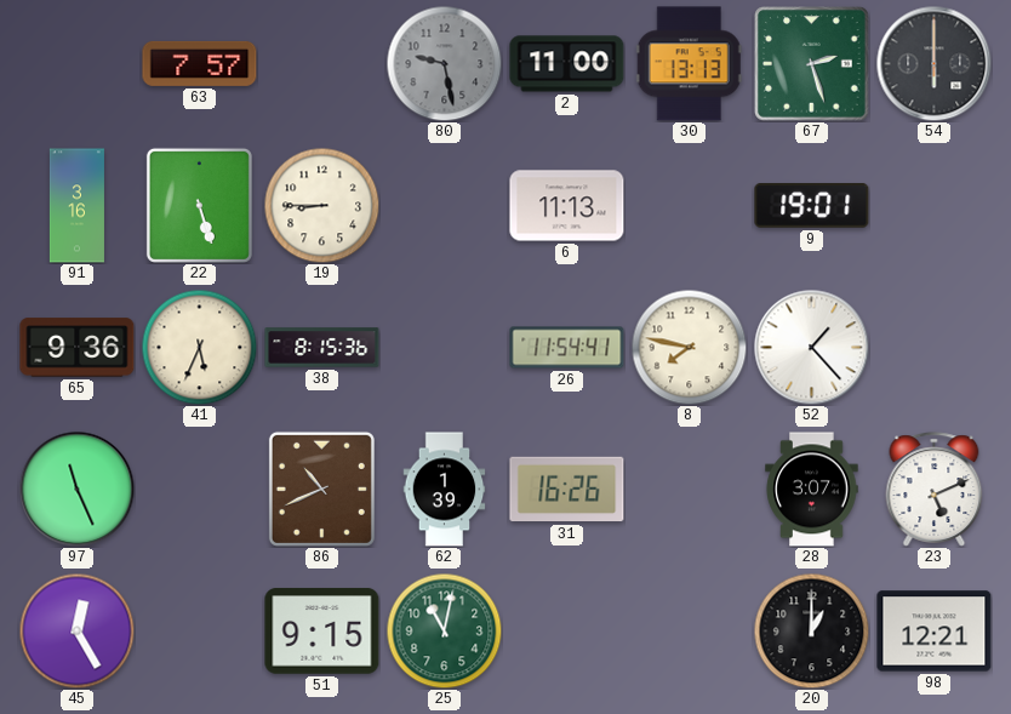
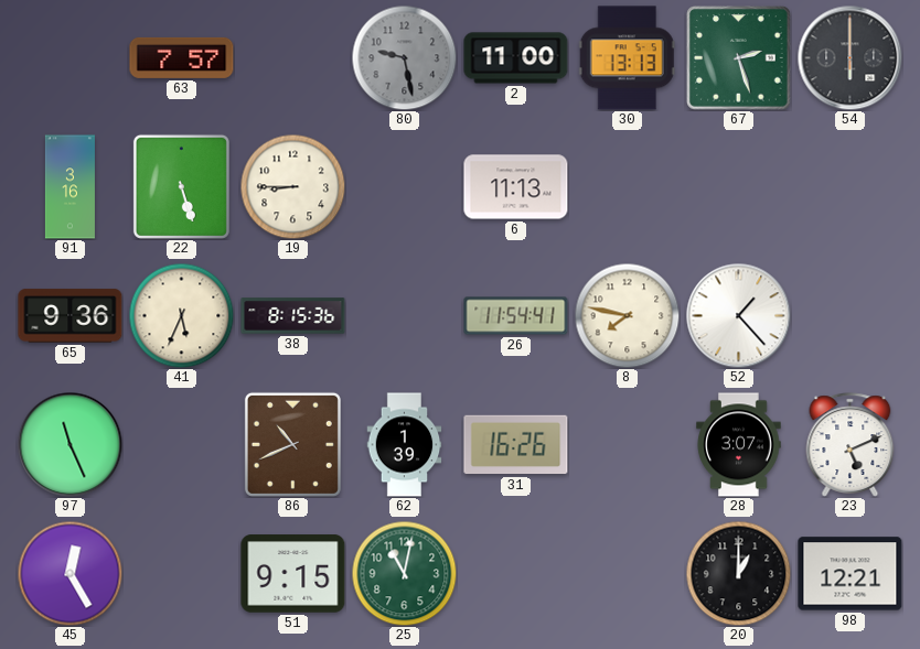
9: 19:01 -> none
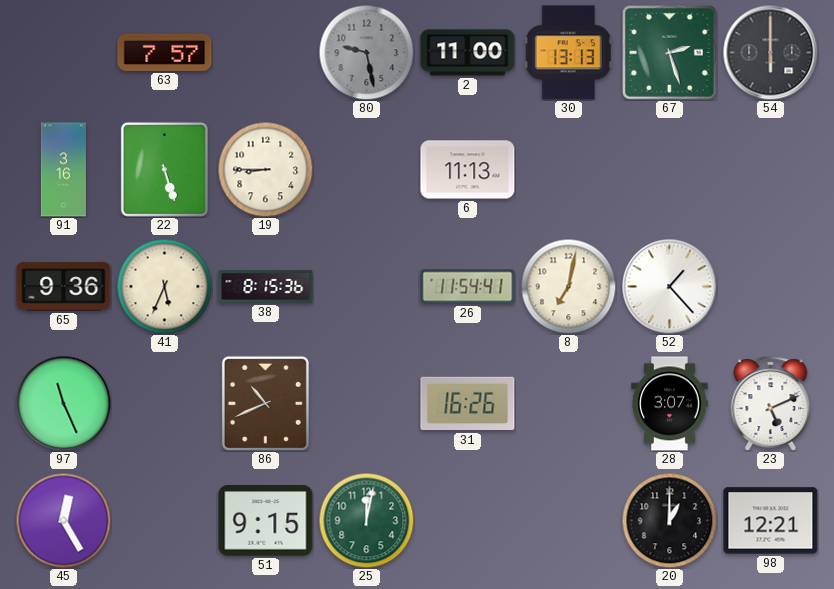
8: 7:47 -> 7:02
62: 1:39 -> none
25: 11:02 -> 12:02
